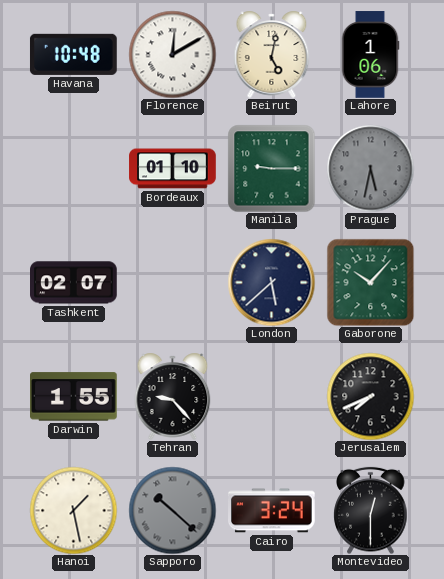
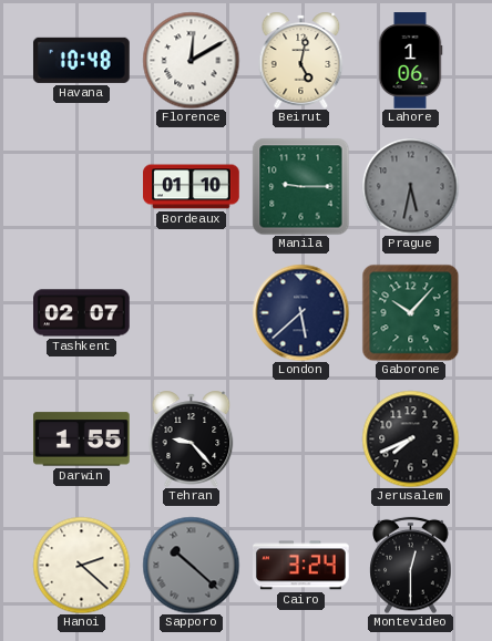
Hanoi: 1:28 -> 2:22
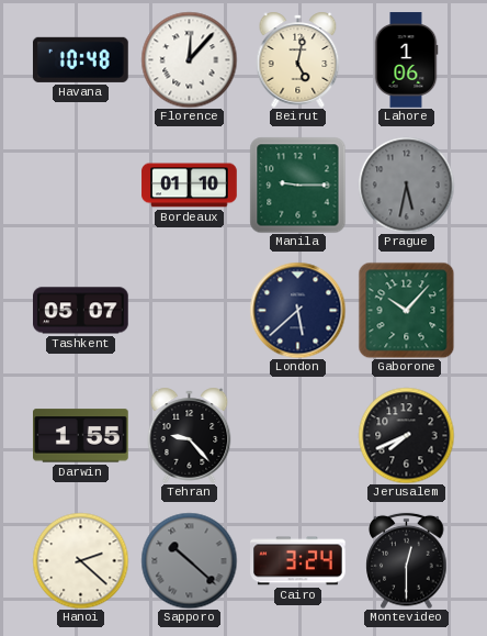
Florence: 12:10 -> 12:07
Tashkent: 02:07 -> 05:07
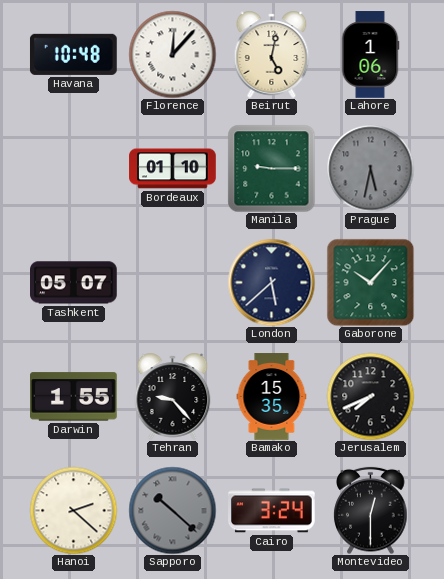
Bamako: none -> 15:35
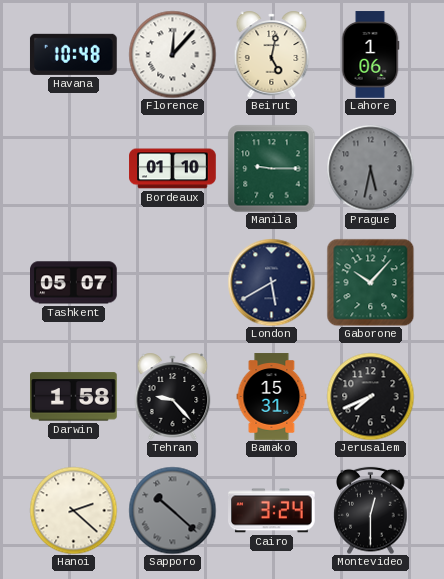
London: 5:38 -> 5:40
Darwin: 1:55 -> 1:58
Bamako: 15:35 -> 15:31
